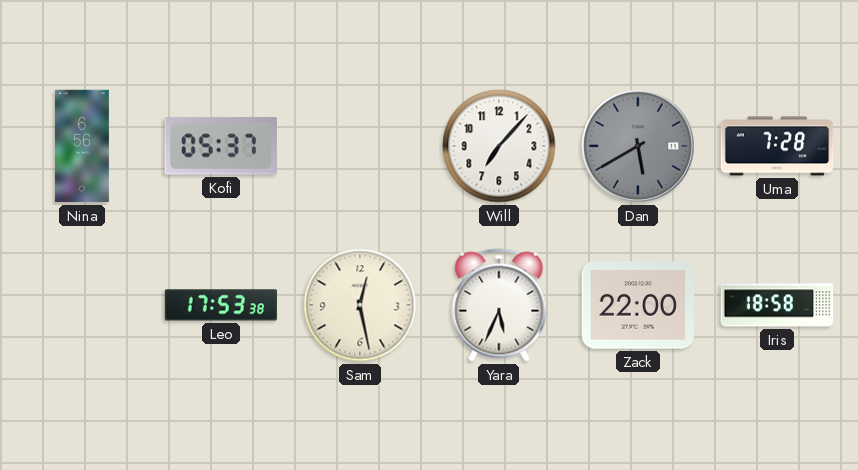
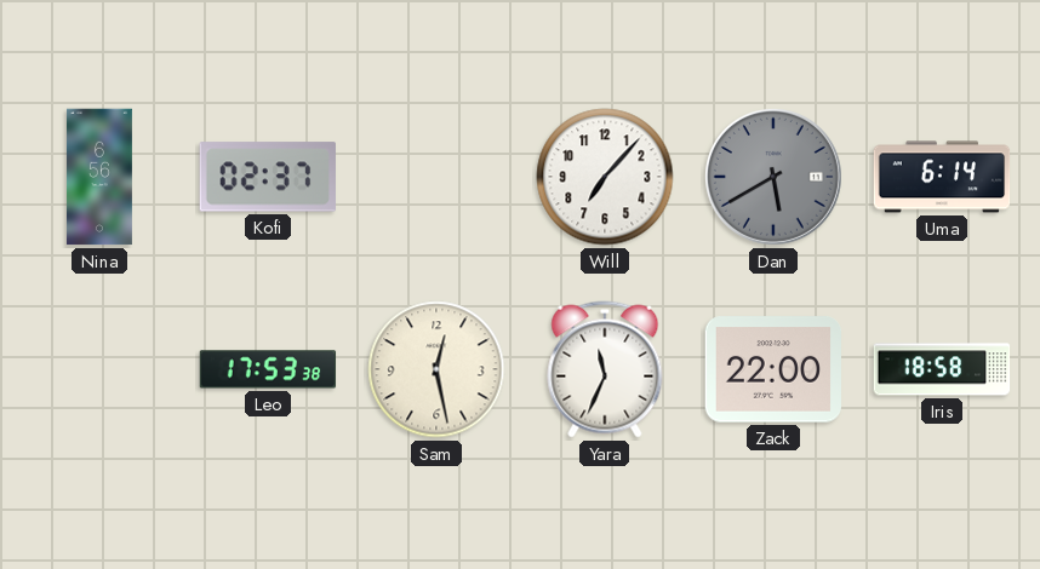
Kofi: 05:37 -> 02:37
Uma: 7:28 -> 6:14
Yara: 5:34 -> 11:34
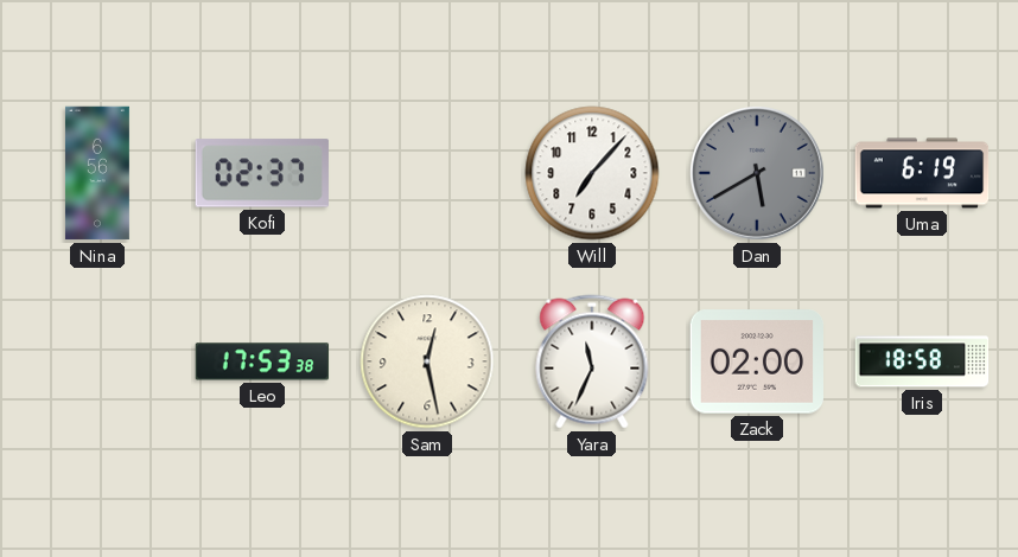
Uma: 6:14 -> 6:19
Zack: 22:00 -> 02:00
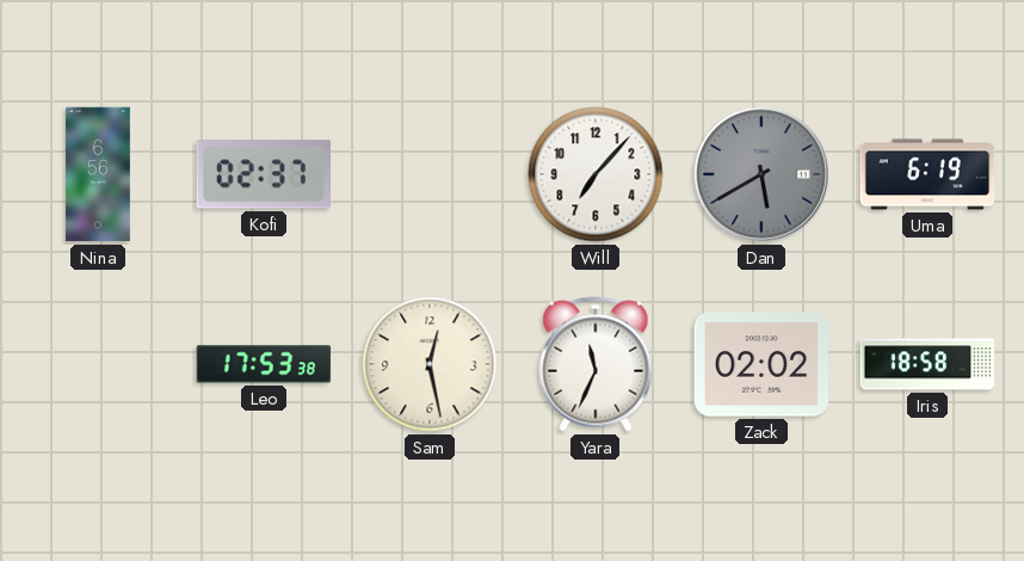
Zack: 02:00 -> 02:02
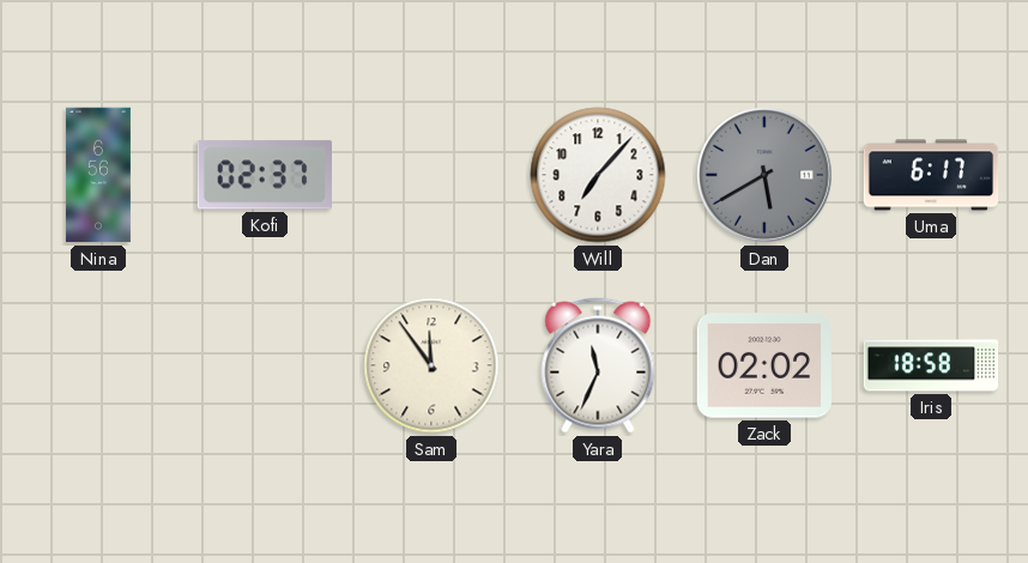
Uma: 6:19 -> 6:17
Leo: 17:53 -> none
Sam: 12:28 -> 11:54
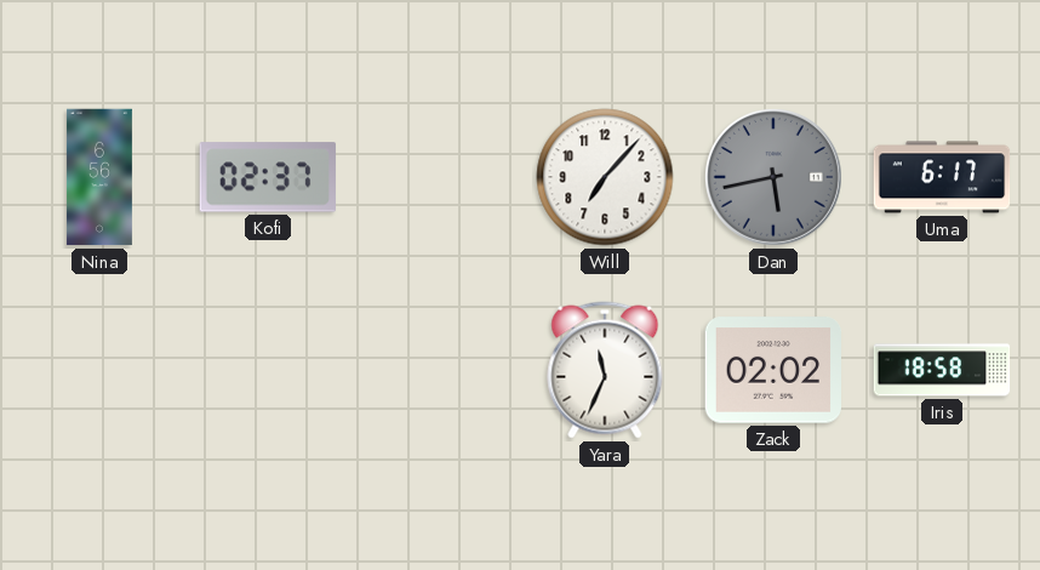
Dan: 5:40 -> 5:43
Sam: 11:54 -> none
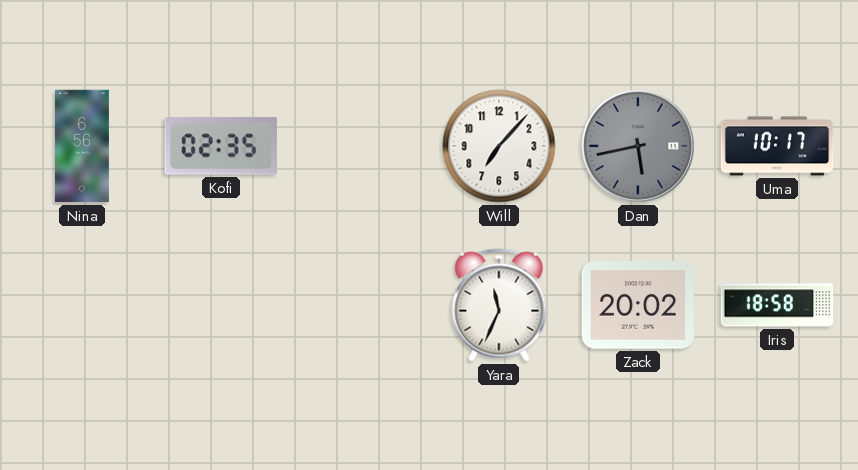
Kofi: 02:37 -> 02:35
Uma: 6:17 -> 10:17
Zack: 02:02 -> 20:02
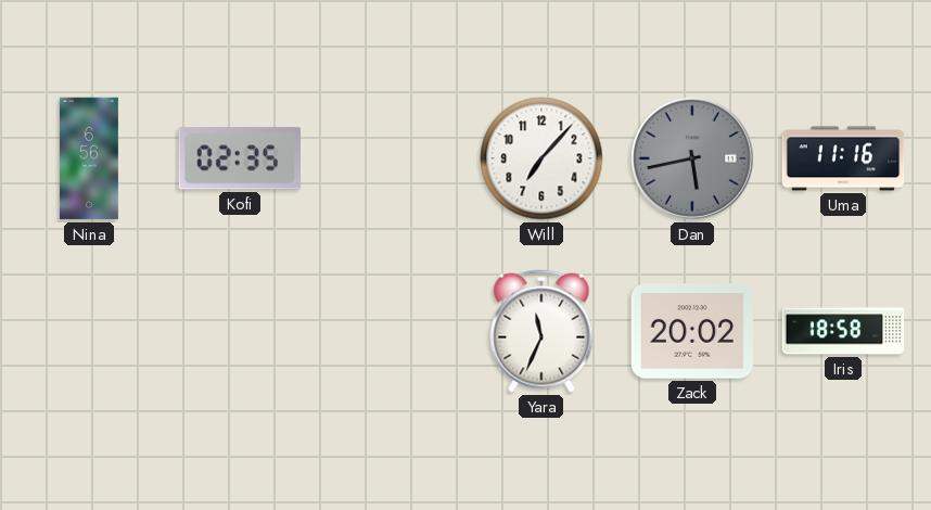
Uma: 10:17 -> 11:16
